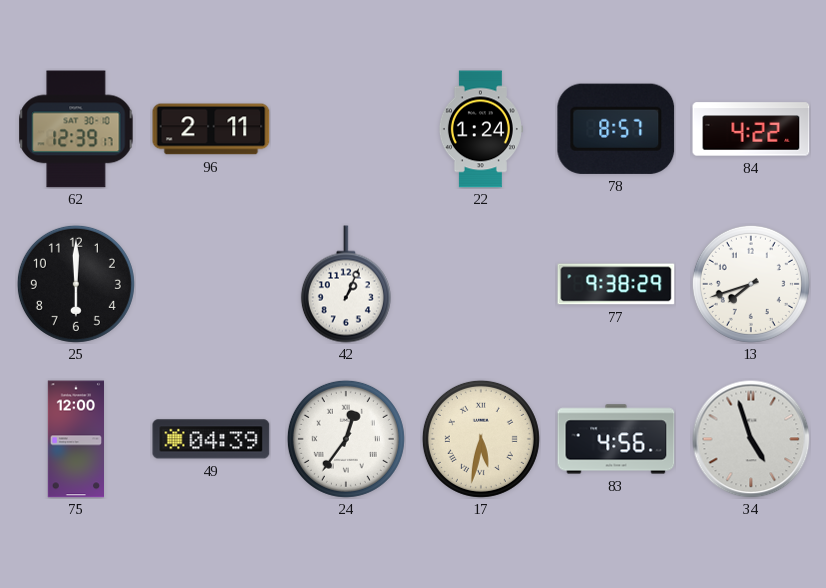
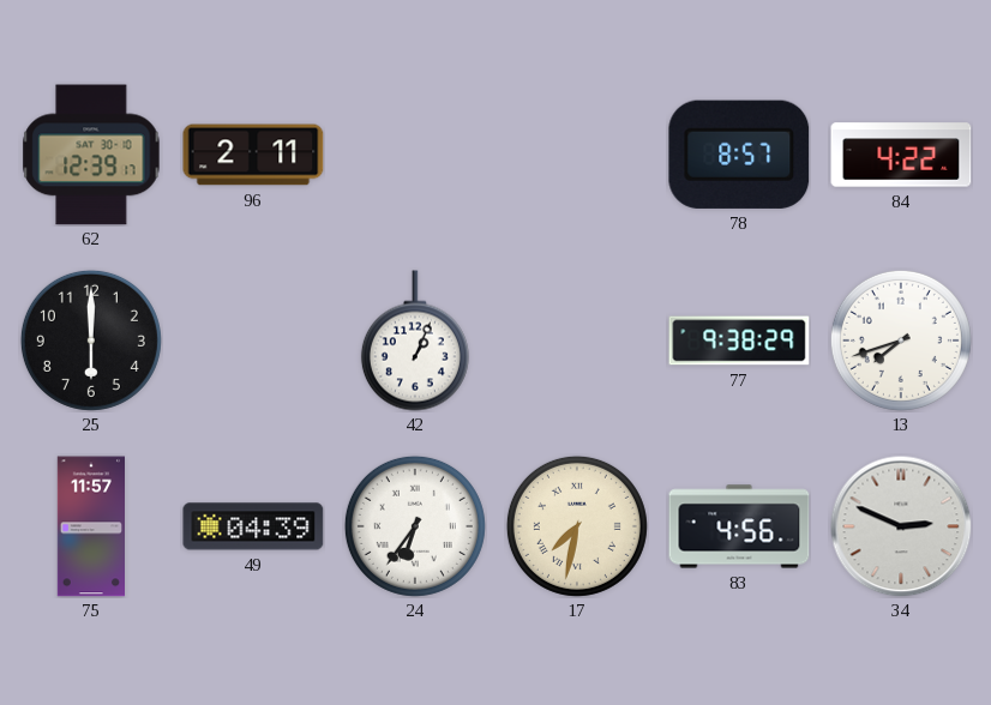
22: 1:24 -> none
75: 12:00 -> 11:57
24: 12:36 -> 6:36
17: 5:32 -> 7:32
34: 4:57 -> 2:49
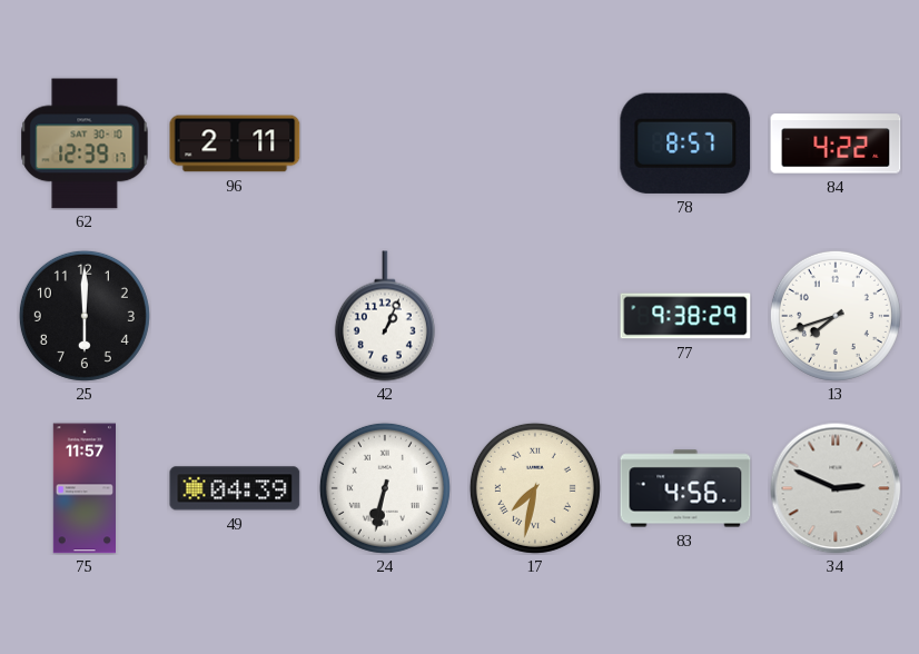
24: 6:36 -> 6:32
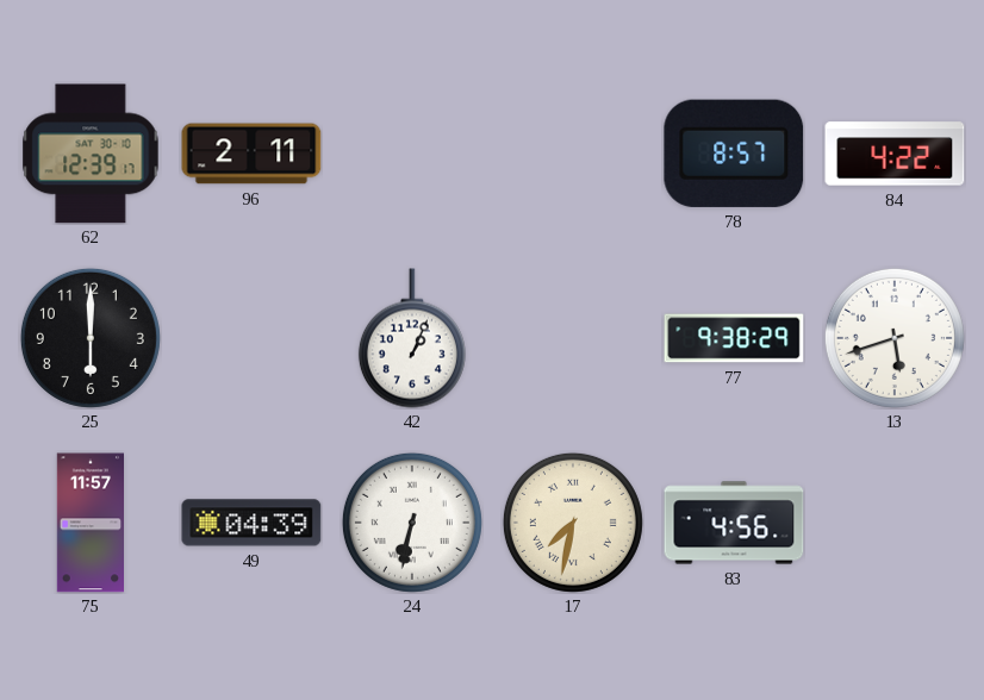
13: 7:42 -> 5:42
34: 2:49 -> none
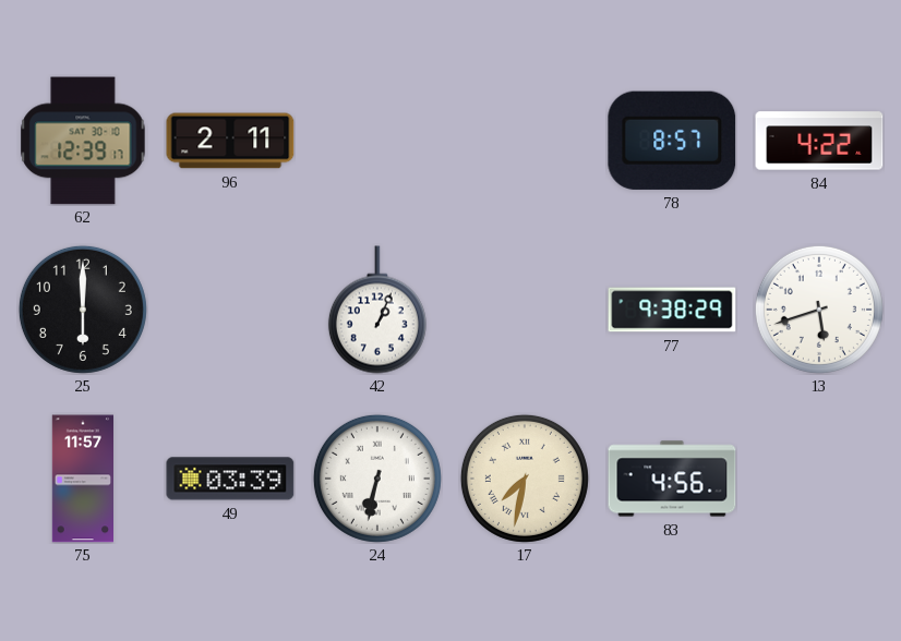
49: 04:39 -> 03:39
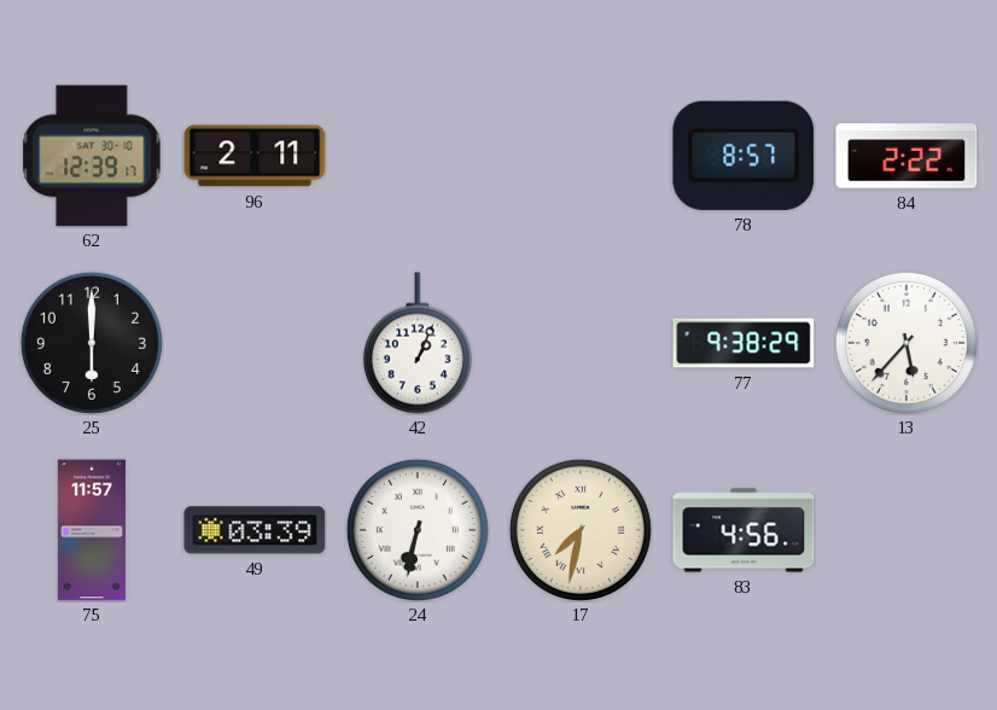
84: 4:22 -> 2:22
13: 5:42 -> 5:37
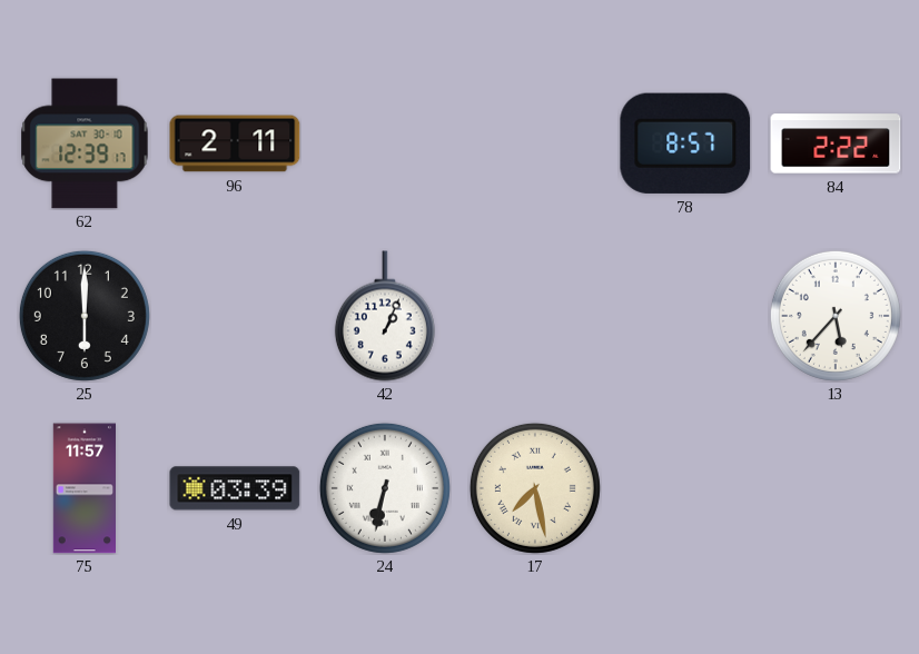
77: 9:38 -> none
17: 7:32 -> 7:28
83: 4:56 -> none
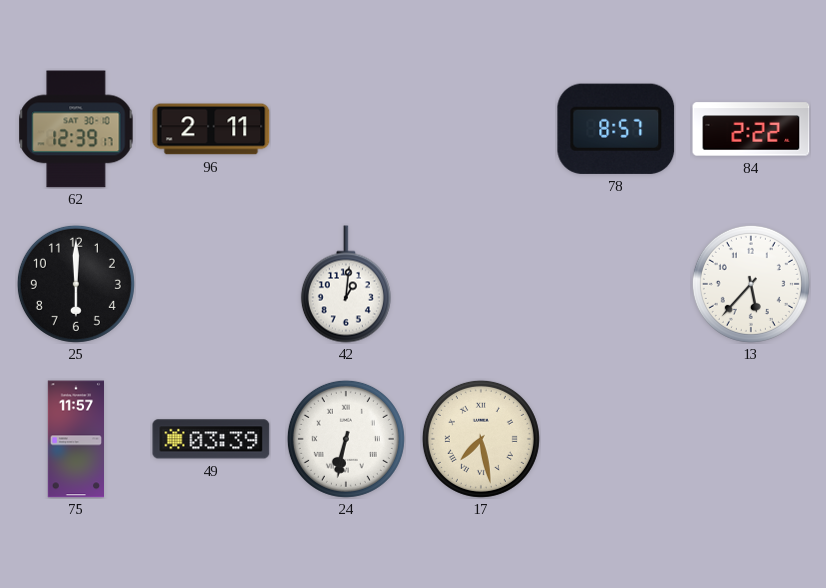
42: 1:04 -> 1:01
